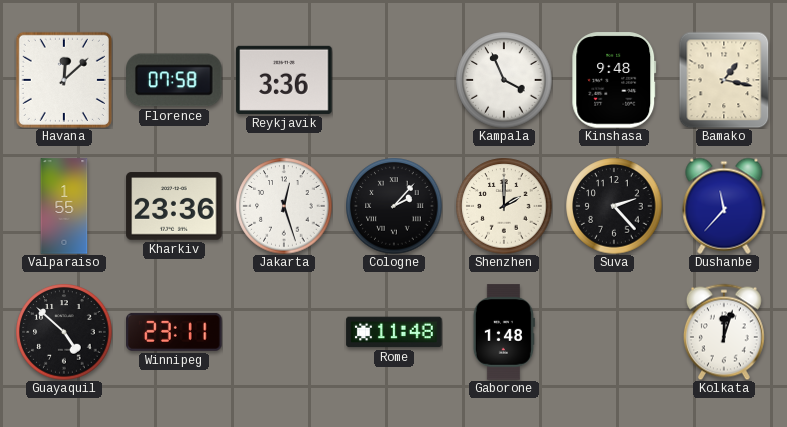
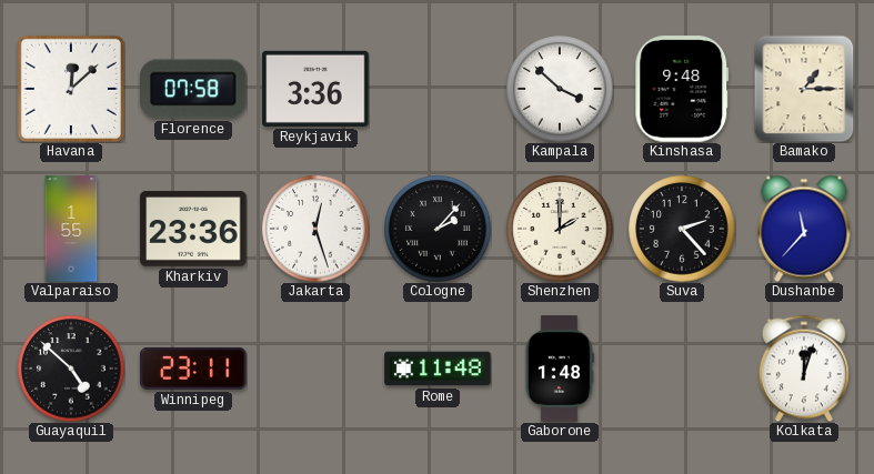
Kampala: 3:56 -> 3:52
Bamako: 1:17 -> 1:15
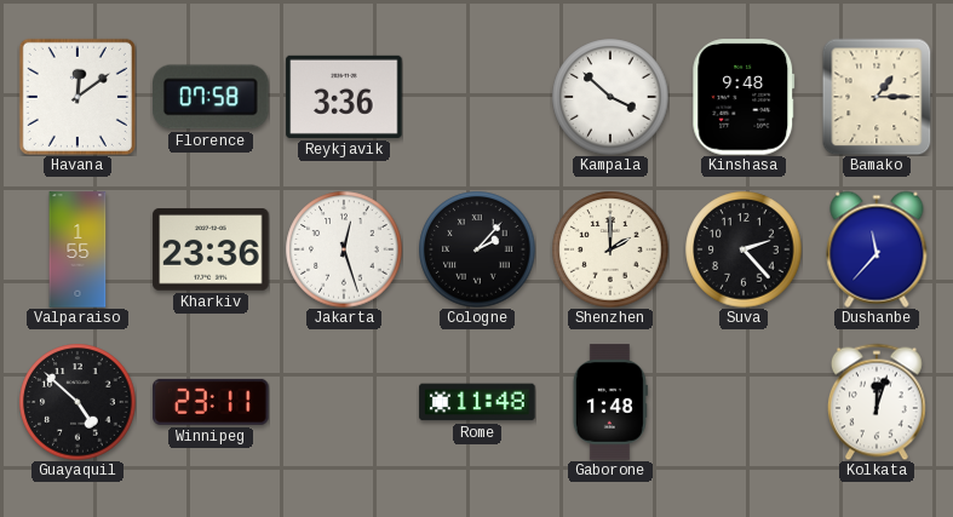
Havana: 12:08 -> 12:09
